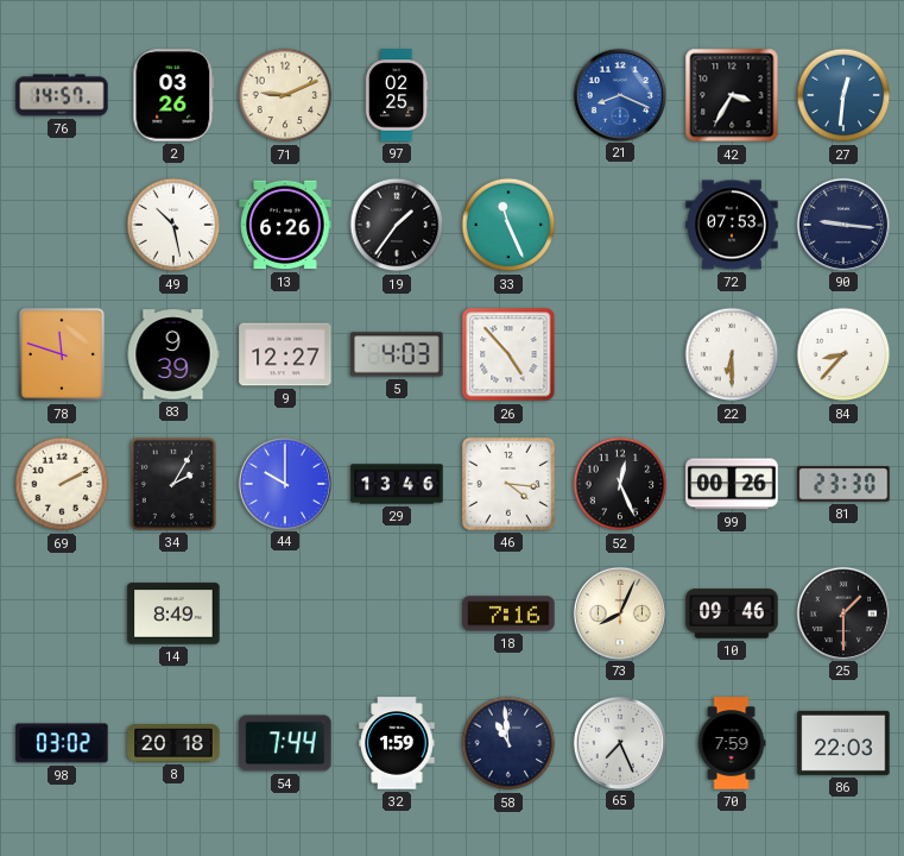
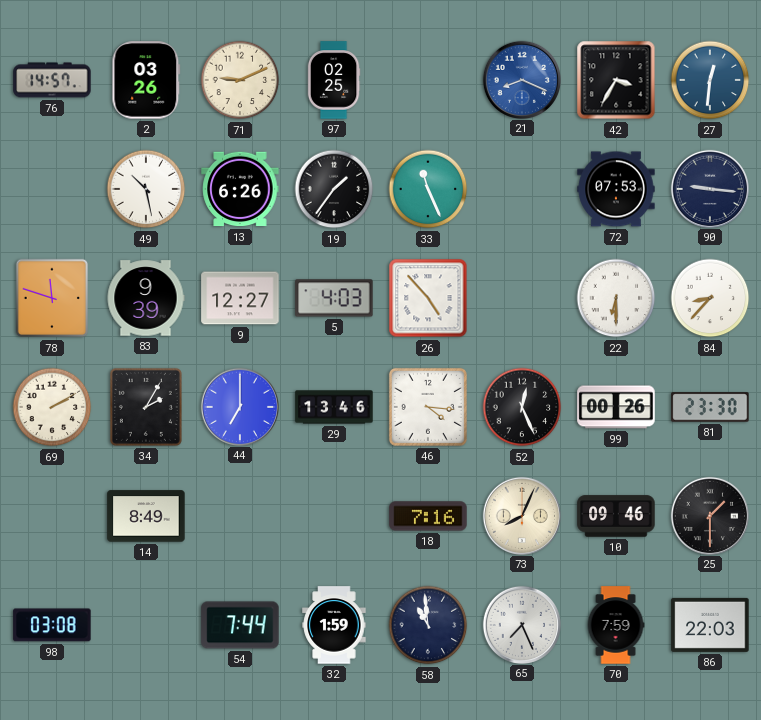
44: 10:00 -> 7:00
98: 03:02 -> 03:08
8: 20:18 -> none
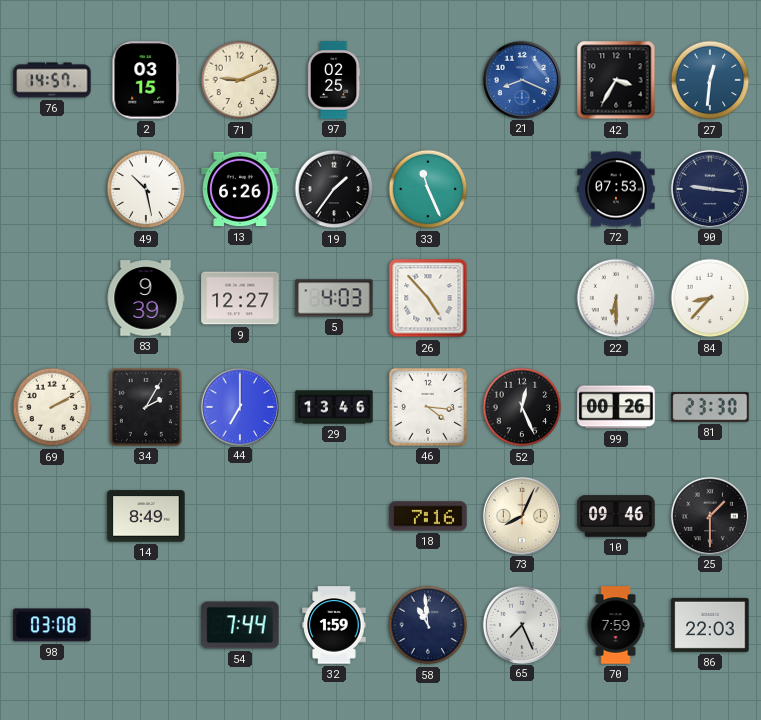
2: 03:26 -> 03:15
78: 11:48 -> none
